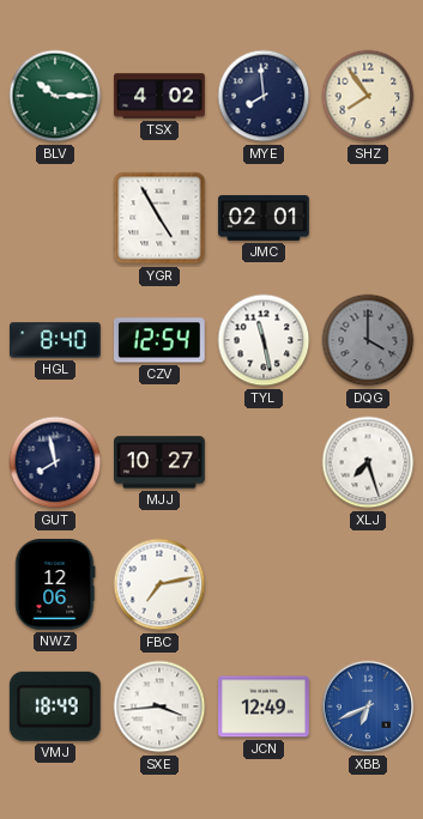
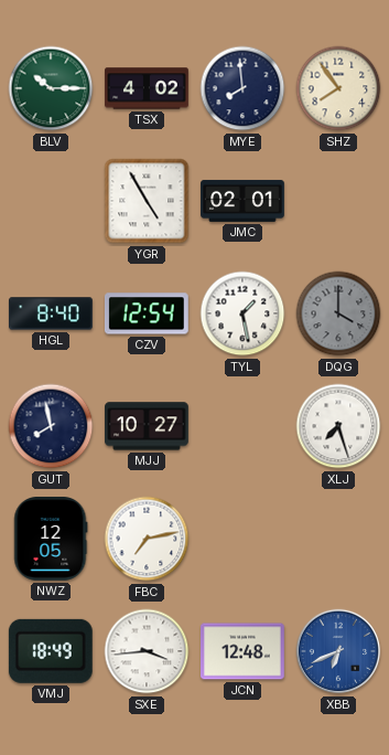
TYL: 11:28 -> 1:28
NWZ: 12:06 -> 12:05
JCN: 12:49 -> 12:48
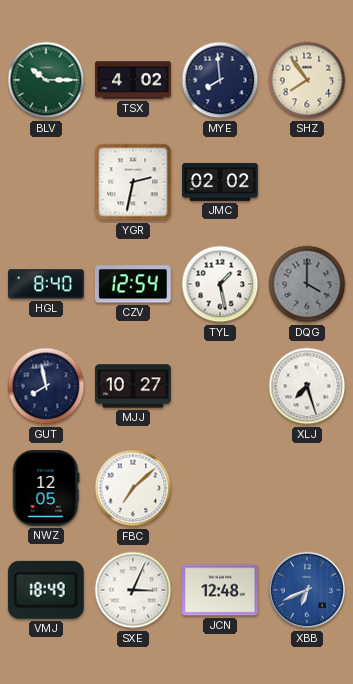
YGR: 4:55 -> 2:32
JMC: 02:01 -> 02:02
FBC: 7:13 -> 7:08
SXE: 3:44 -> 3:04
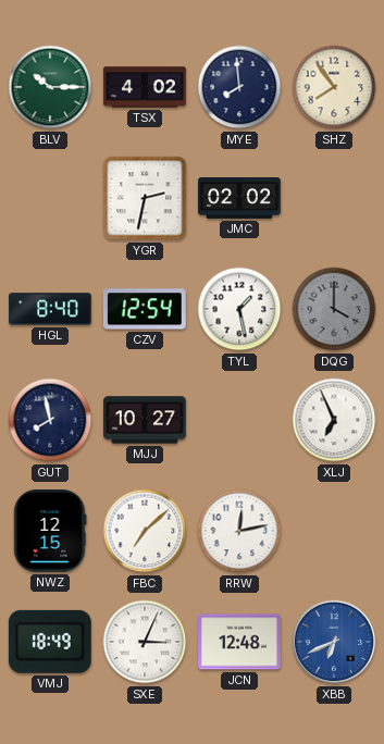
XLJ: 7:27 -> 6:56
NWZ: 12:05 -> 12:15
RRW: none -> 12:13
